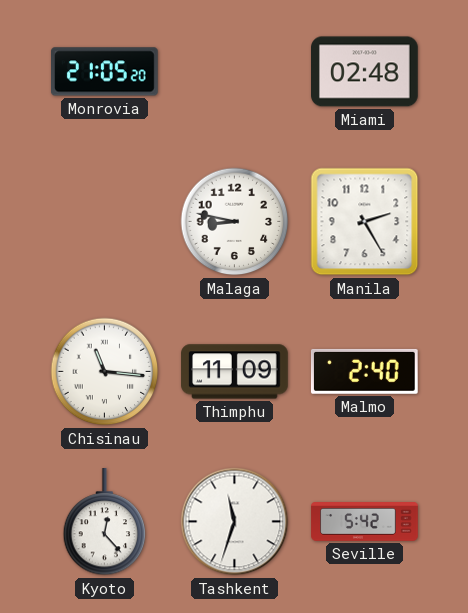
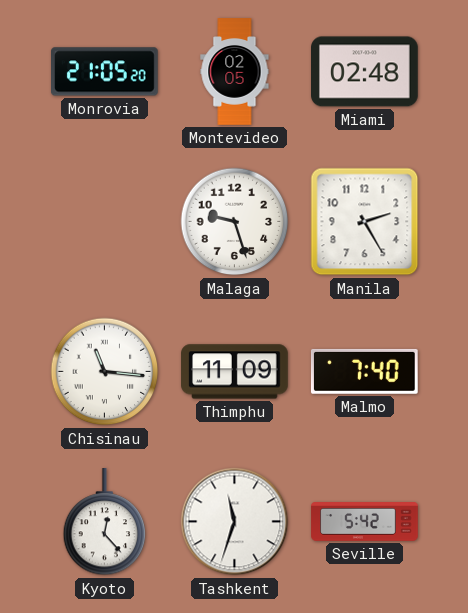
Montevideo: none -> 02:05
Malaga: 8:47 -> 9:27
Malmo: 2:40 -> 7:40
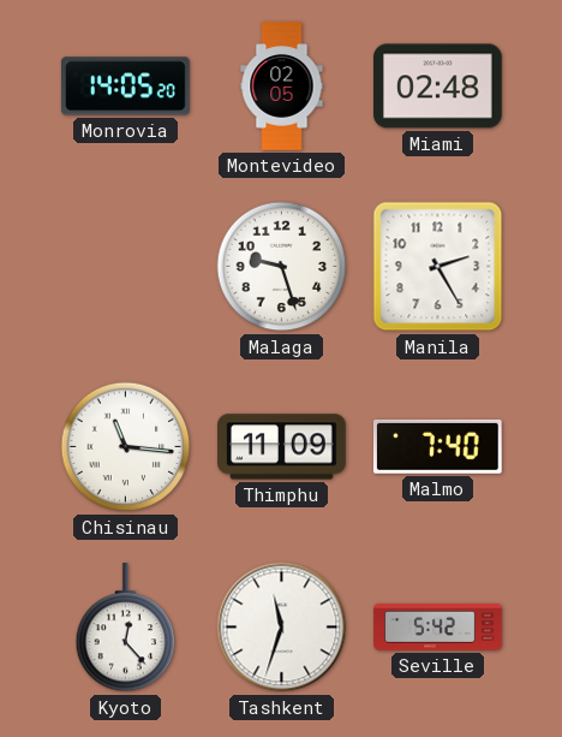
Monrovia: 21:05 -> 14:05
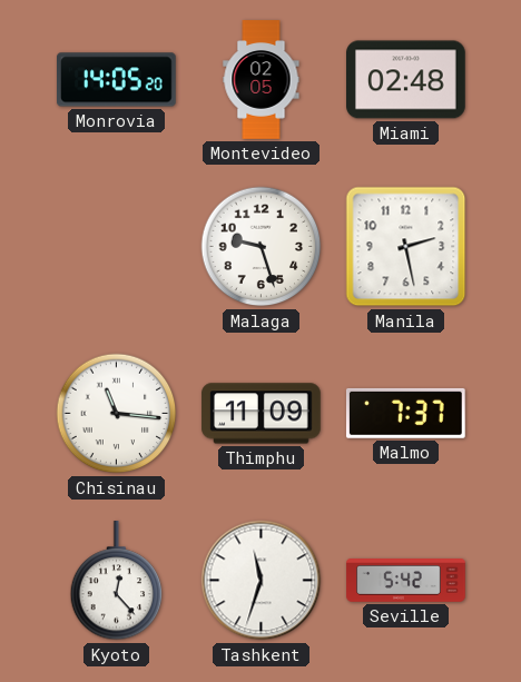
Manila: 2:25 -> 2:28
Malmo: 7:40 -> 7:37
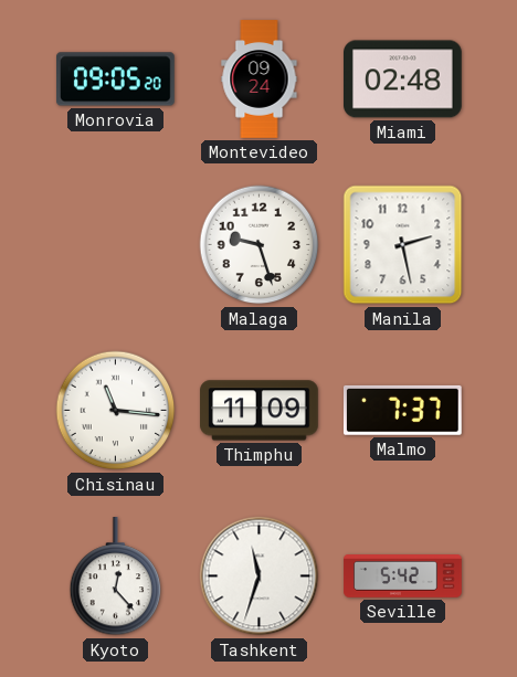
Monrovia: 14:05 -> 09:05
Montevideo: 02:05 -> 09:24
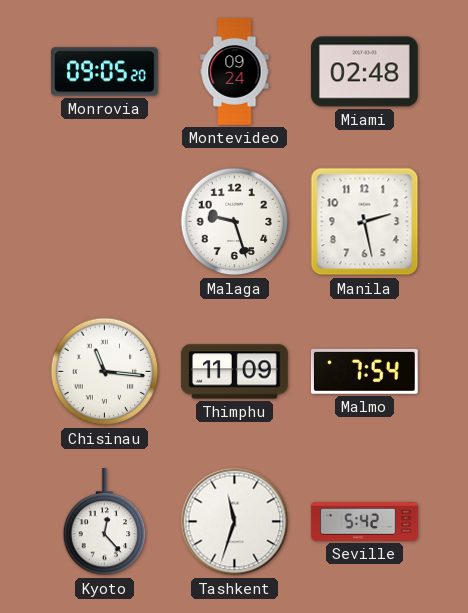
Malmo: 7:37 -> 7:54
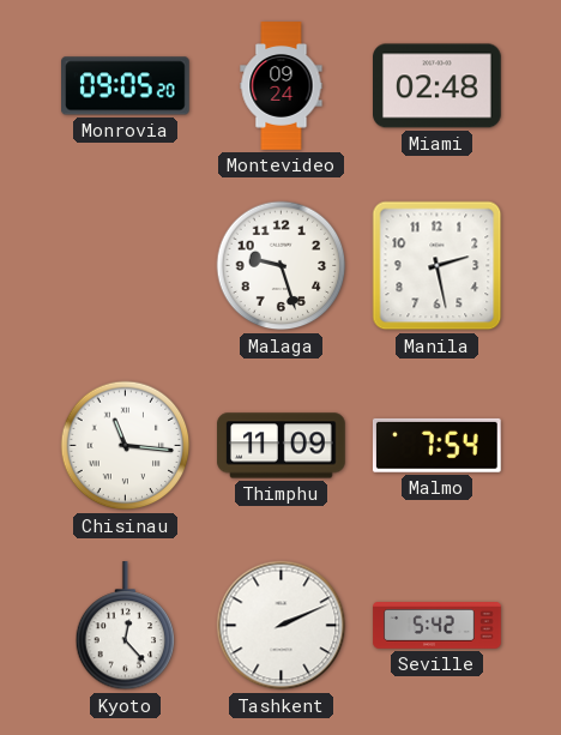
Tashkent: 11:33 -> 2:11
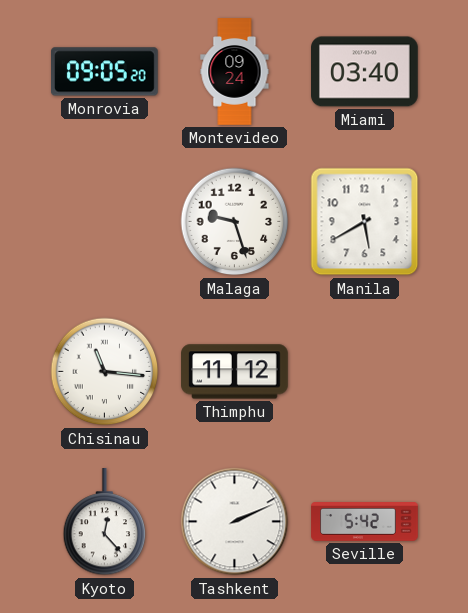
Miami: 02:48 -> 03:40
Manila: 2:28 -> 5:40
Thimphu: 11:09 -> 11:12
Malmo: 7:54 -> none
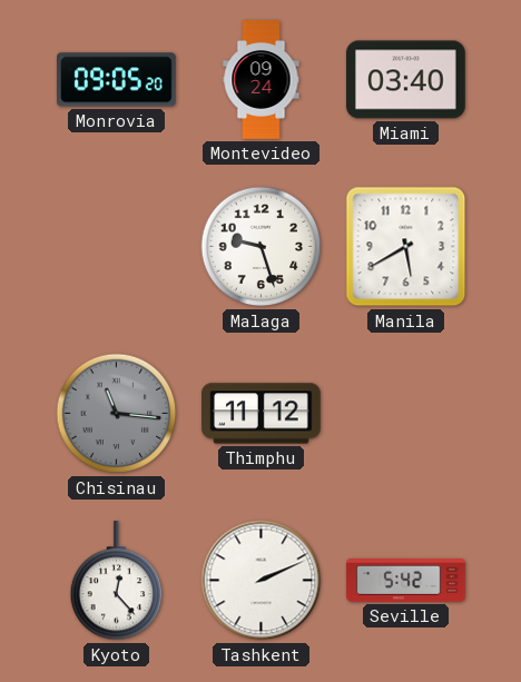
Chisinau dial: white -> grey
